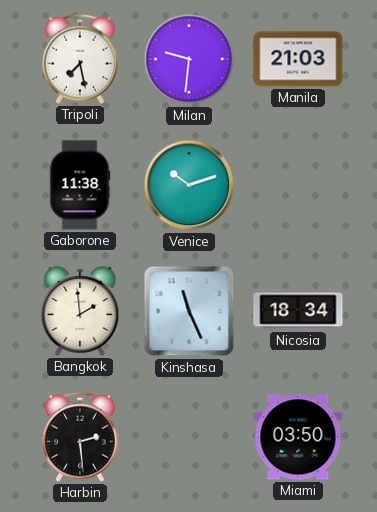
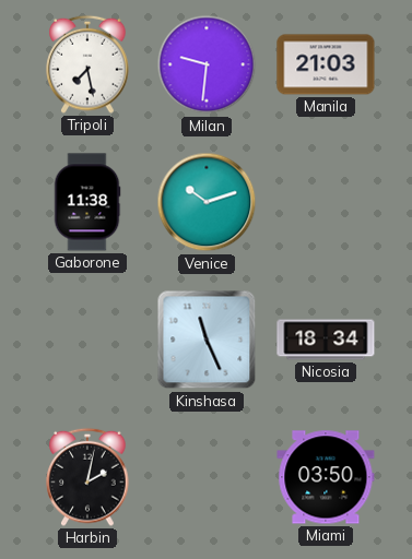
Bangkok: 1:59 -> none
Harbin: 2:29 -> 2:02
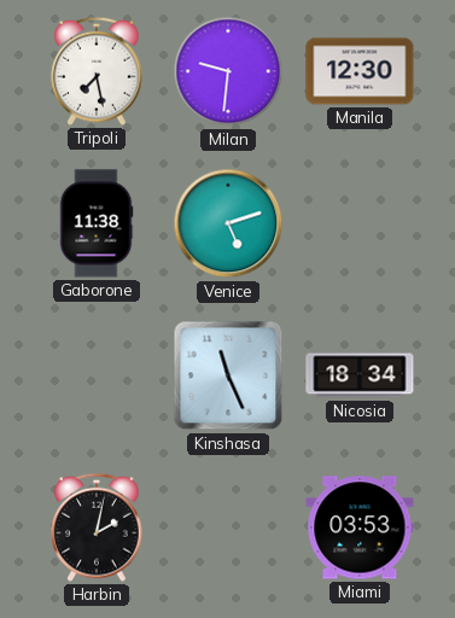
Manila: 21:03 -> 12:30
Venice: 10:12 -> 5:12
Miami: 03:50 -> 03:53
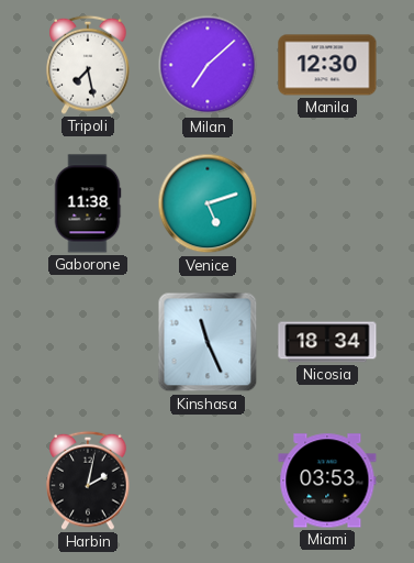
Milan: 9:31 -> 7:08
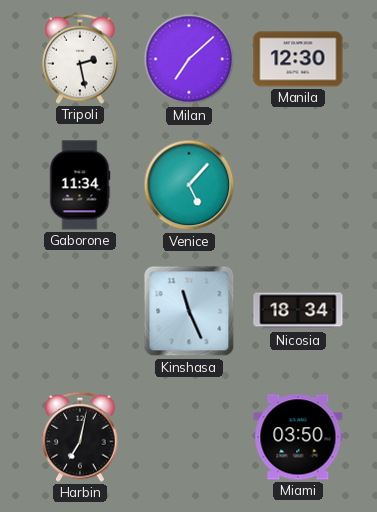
Tripoli: 7:28 -> 2:28
Gaborone: 11:38 -> 11:34
Venice: 5:12 -> 5:07
Harbin: 2:02 -> 7:02
Miami: 03:53 -> 03:50
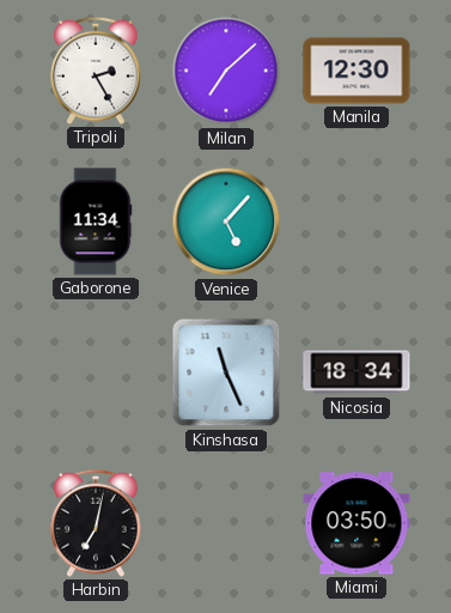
Tripoli: 2:28 -> 2:25
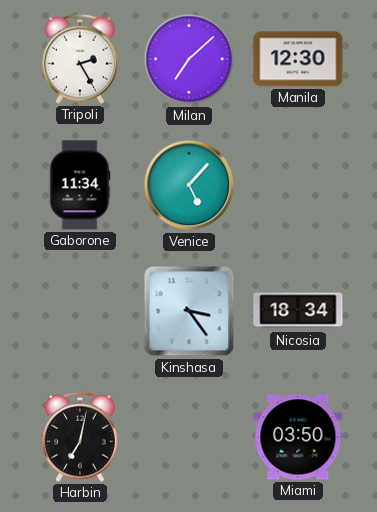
Kinshasa: 11:26 -> 3:24
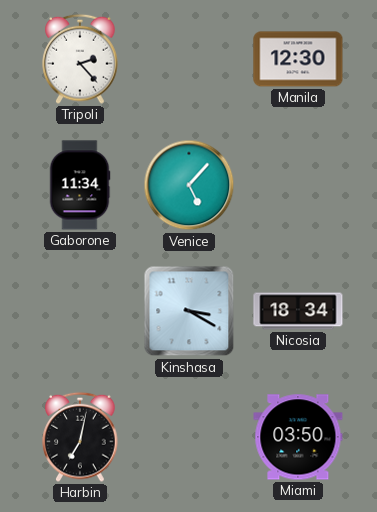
Tripoli: 2:25 -> 2:23
Milan: 7:08 -> none
Kinshasa: 3:24 -> 3:20
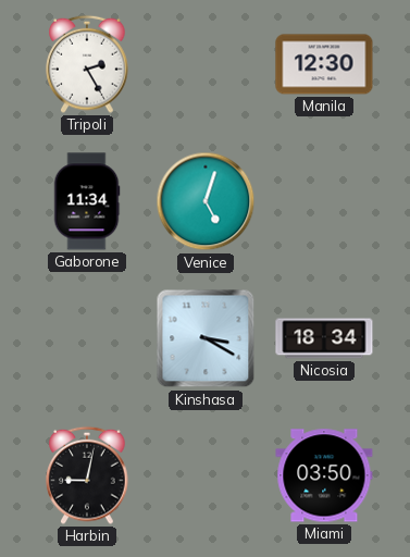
Tripoli: 2:23 -> 2:25
Venice: 5:07 -> 5:03
Harbin: 7:02 -> 9:02
